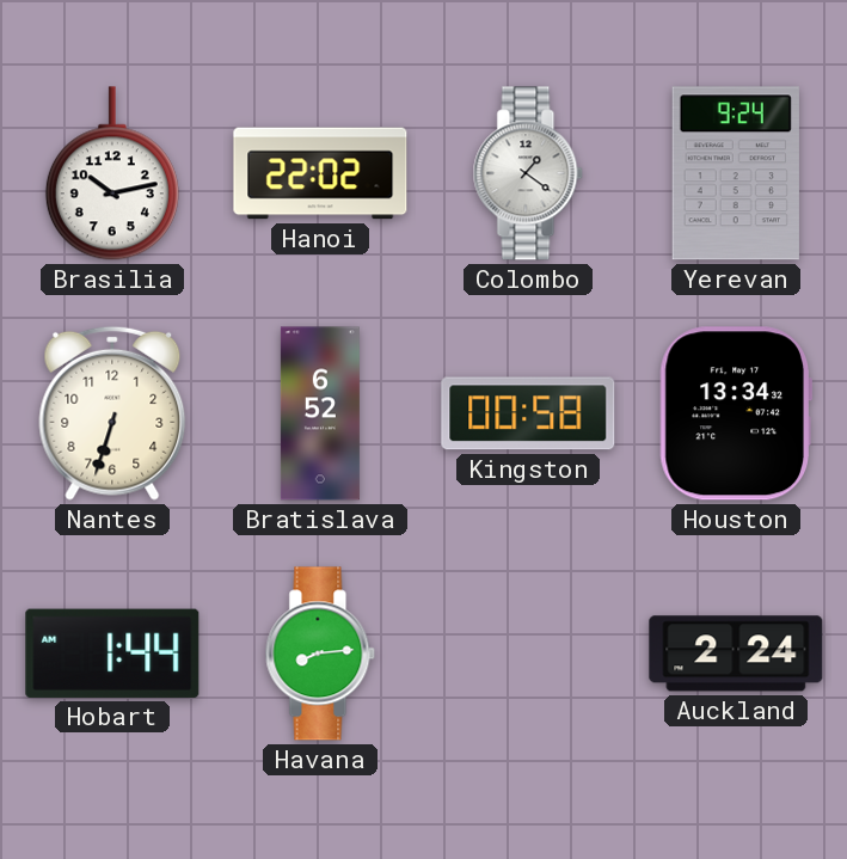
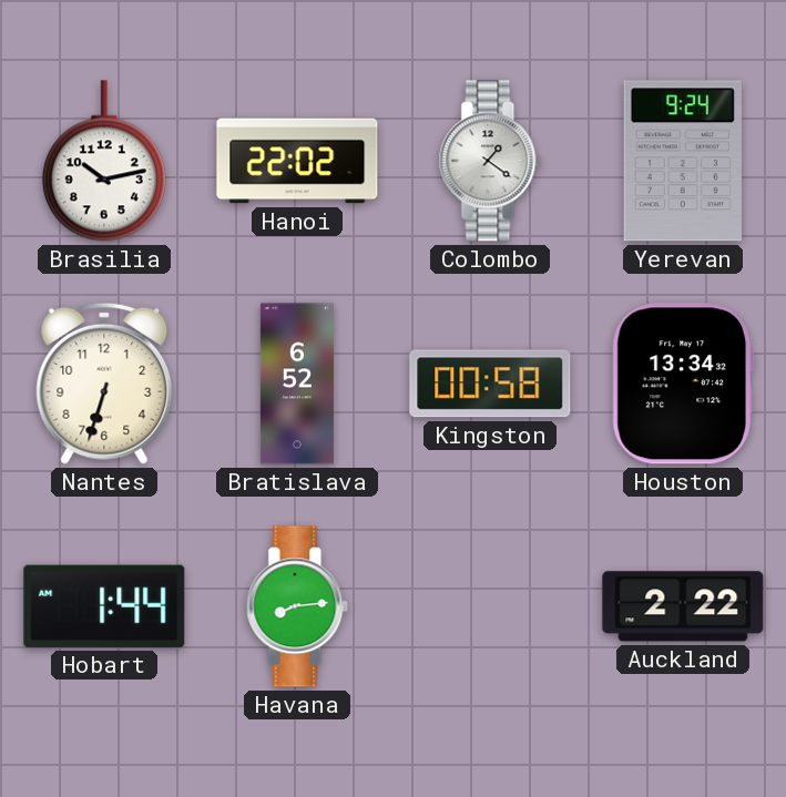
Auckland: 2:24 -> 2:22
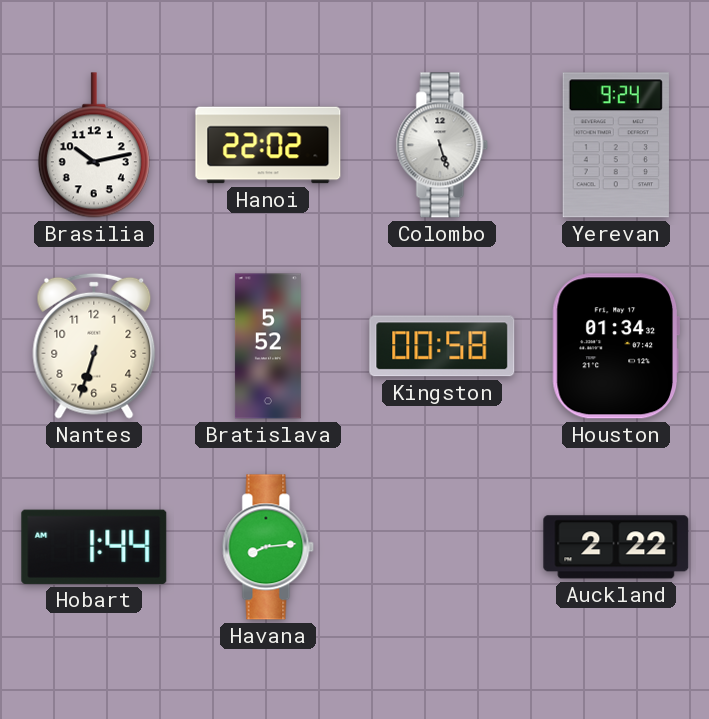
Colombo: 1:21 -> 5:27
Bratislava: 6:52 -> 5:52
Houston: 13:34 -> 01:34
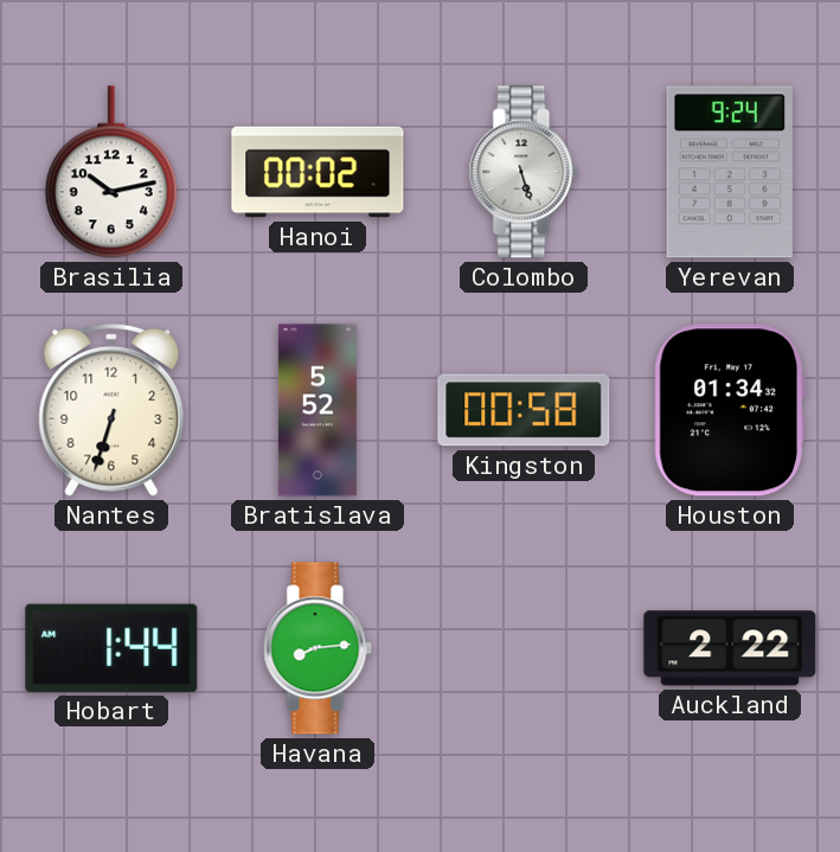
Hanoi: 22:02 -> 00:02
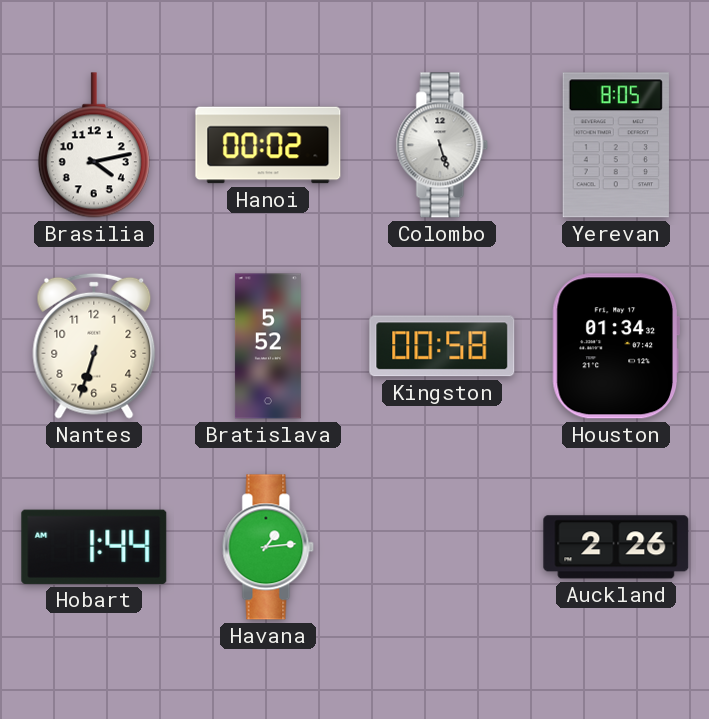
Brasilia: 10:13 -> 4:13
Yerevan: 9:24 -> 8:05
Havana: 8:14 -> 1:14
Auckland: 2:22 -> 2:26
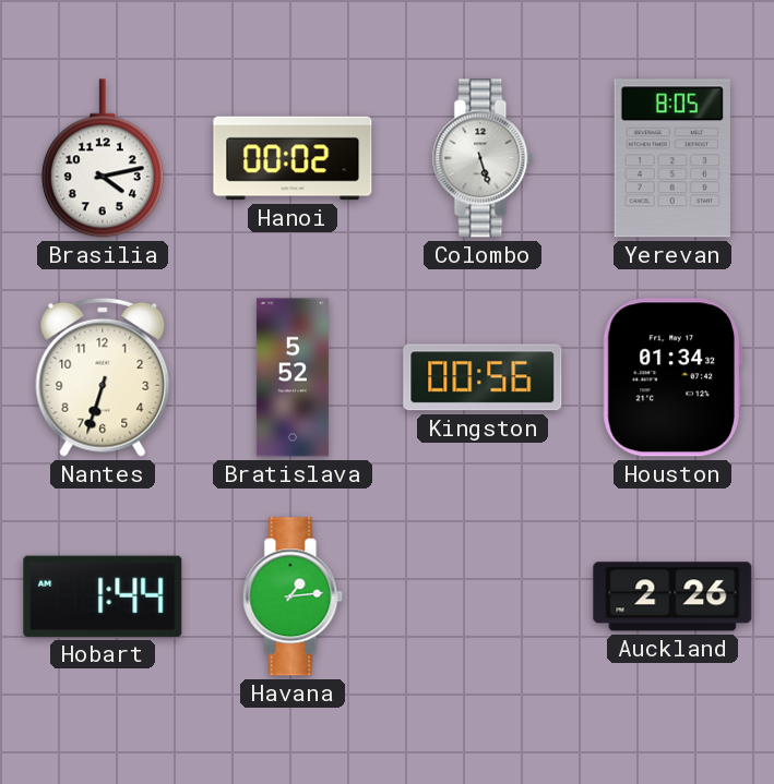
Kingston: 00:58 -> 00:56
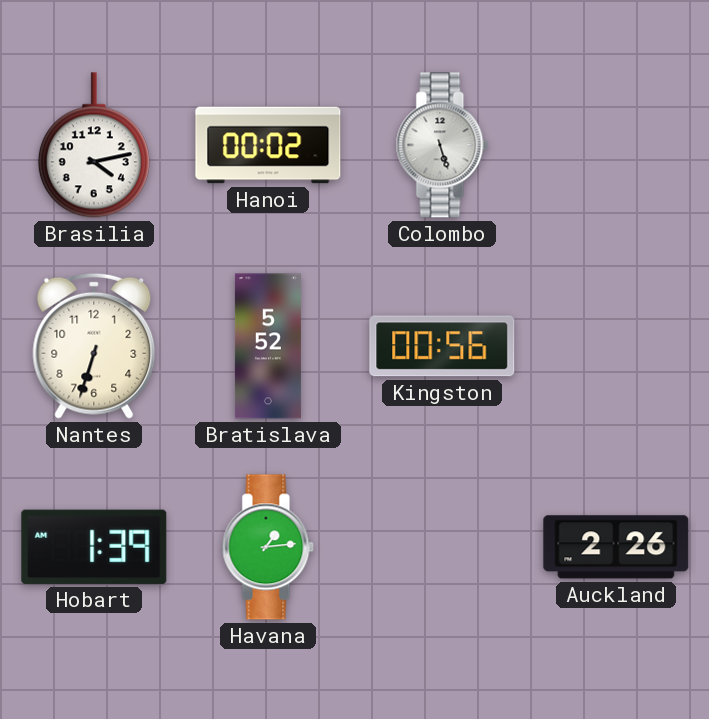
Yerevan: 8:05 -> none
Houston: 01:34 -> none
Hobart: 1:44 -> 1:39
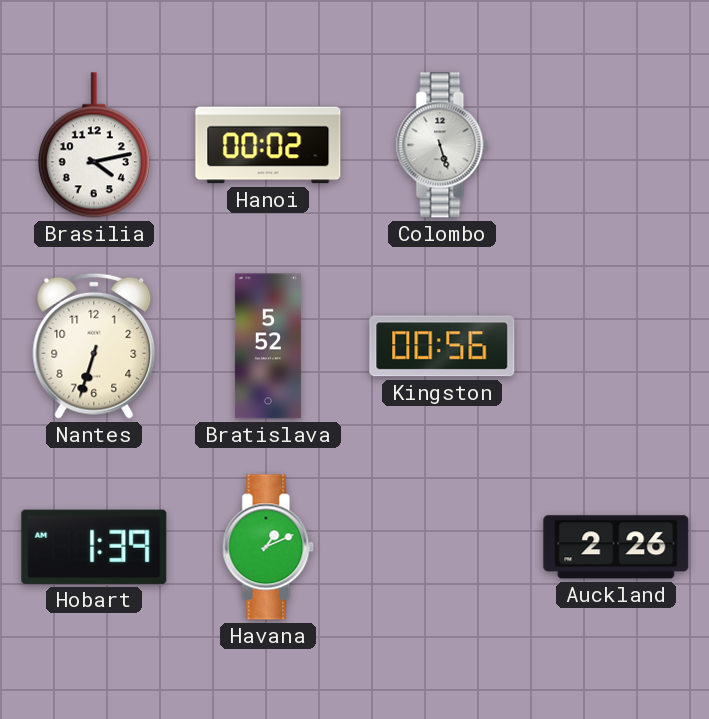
Havana: 1:14 -> 1:11
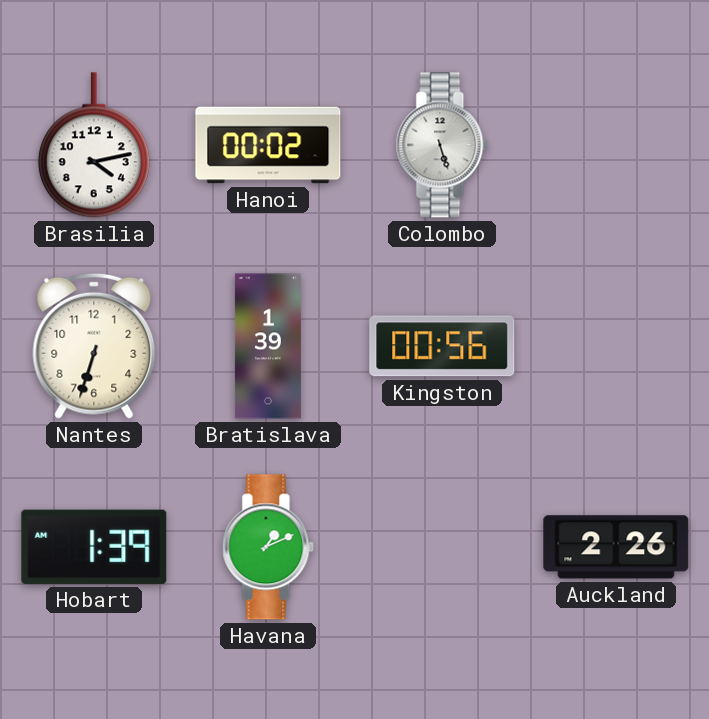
Bratislava: 5:52 -> 1:39
